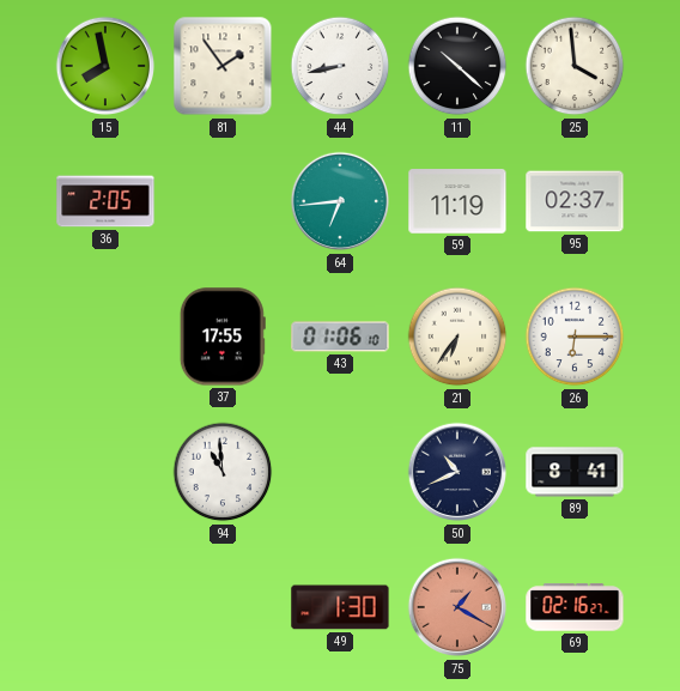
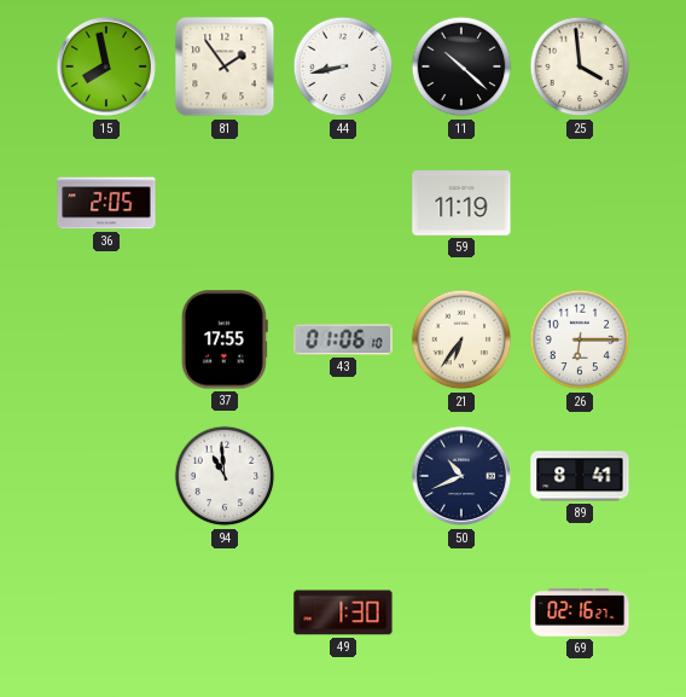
64: 6:44 -> none
95: 02:37 -> none
75: 1:20 -> none
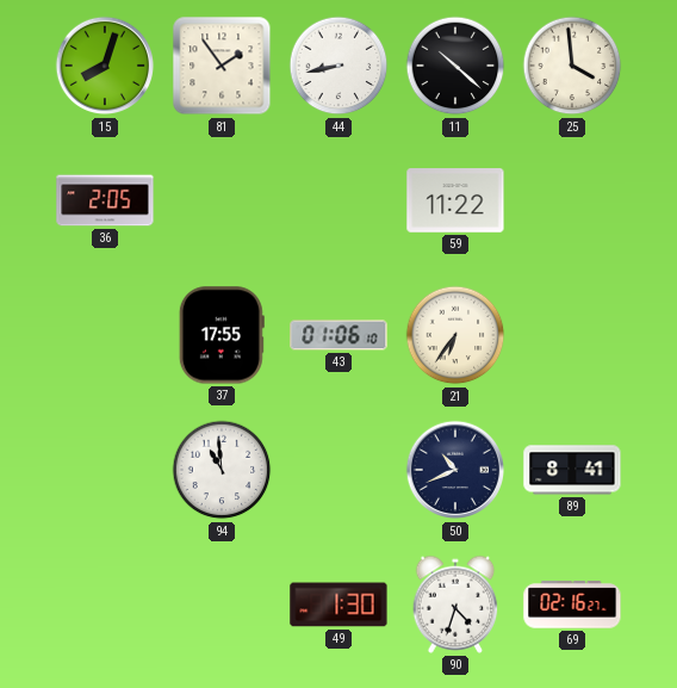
15: 7:58 -> 8:03
59: 11:19 -> 11:22
26: 6:15 -> none
90: none -> 4:33
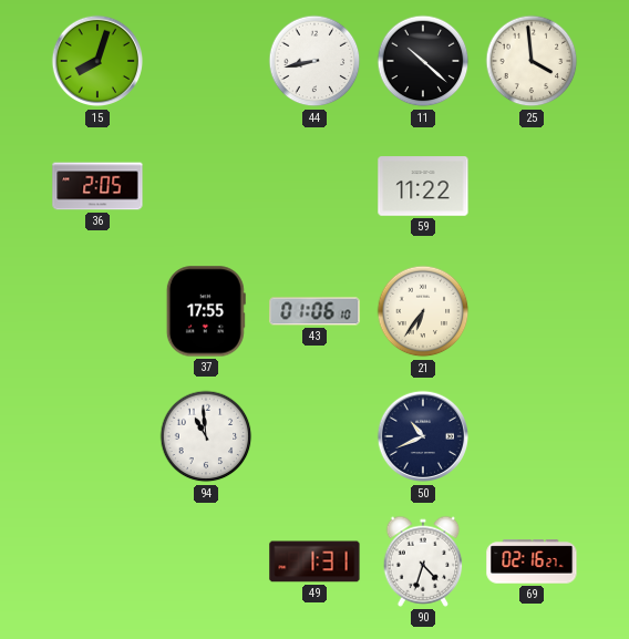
81: 1:54 -> none
89: 8:41 -> none
49: 1:30 -> 1:31
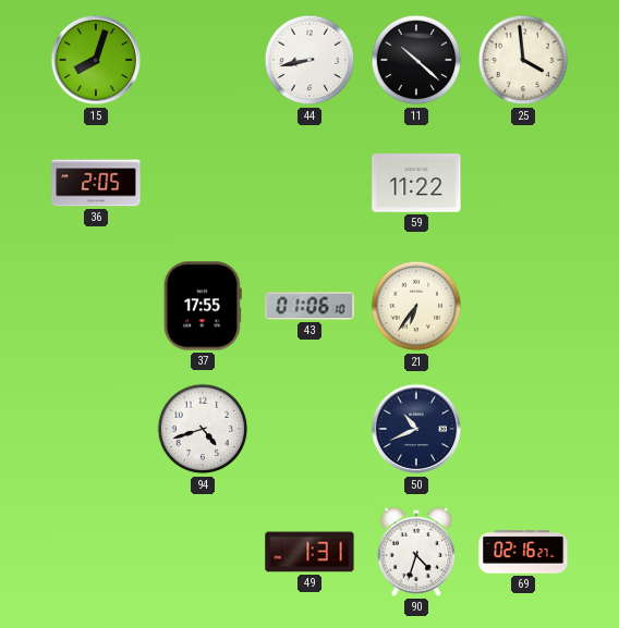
94: 10:59 -> 4:42
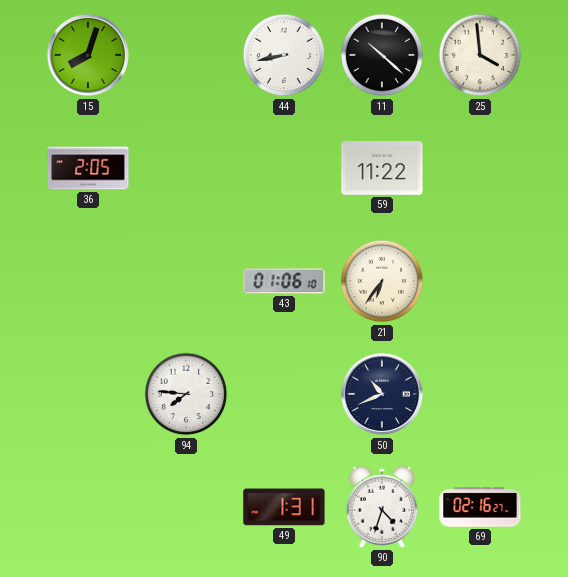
37: 17:55 -> none
94: 4:42 -> 7:46
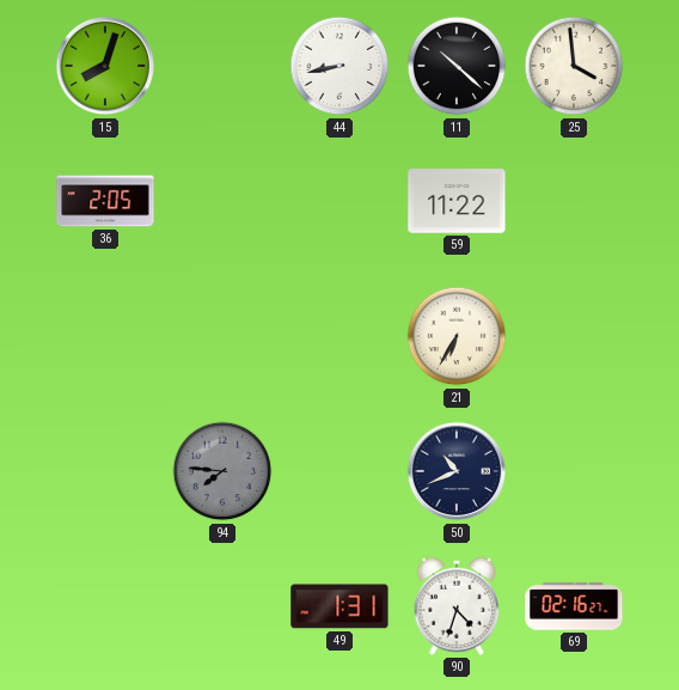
43: 01:06 -> none
21: 6:36 -> 6:35
94 dial: white -> grey
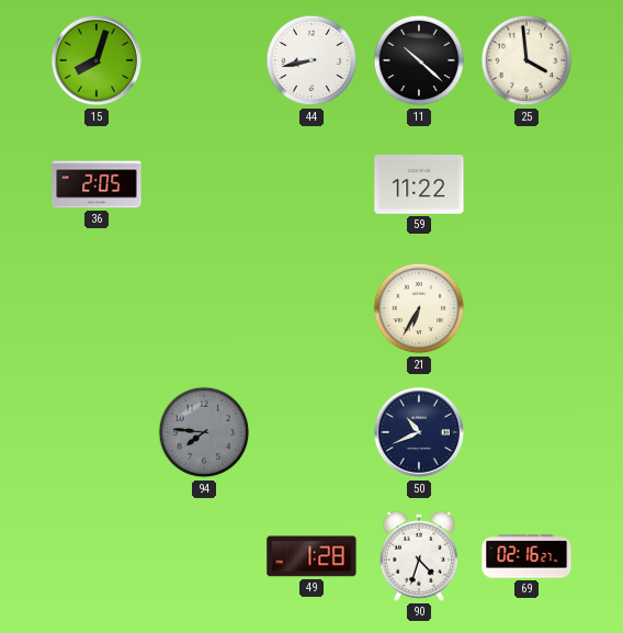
49: 1:31 -> 1:28
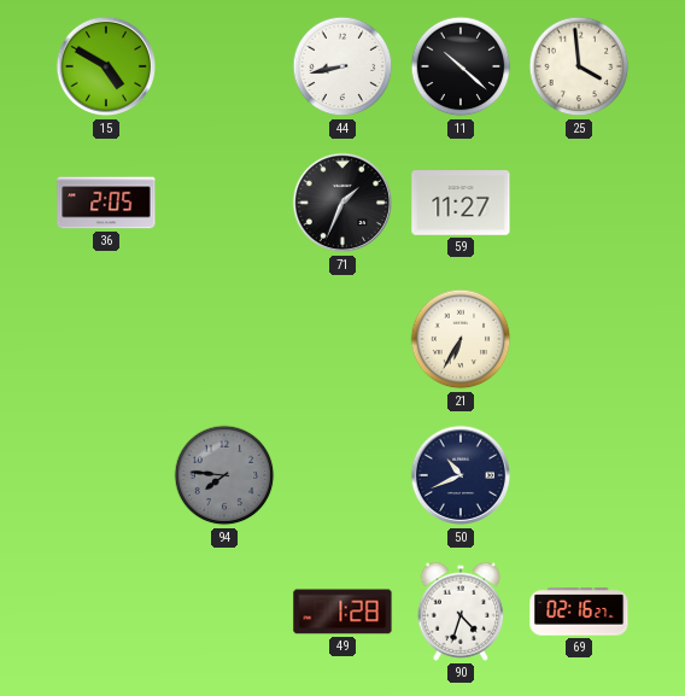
15: 8:03 -> 4:50
71: none -> 1:34
59: 11:22 -> 11:27
